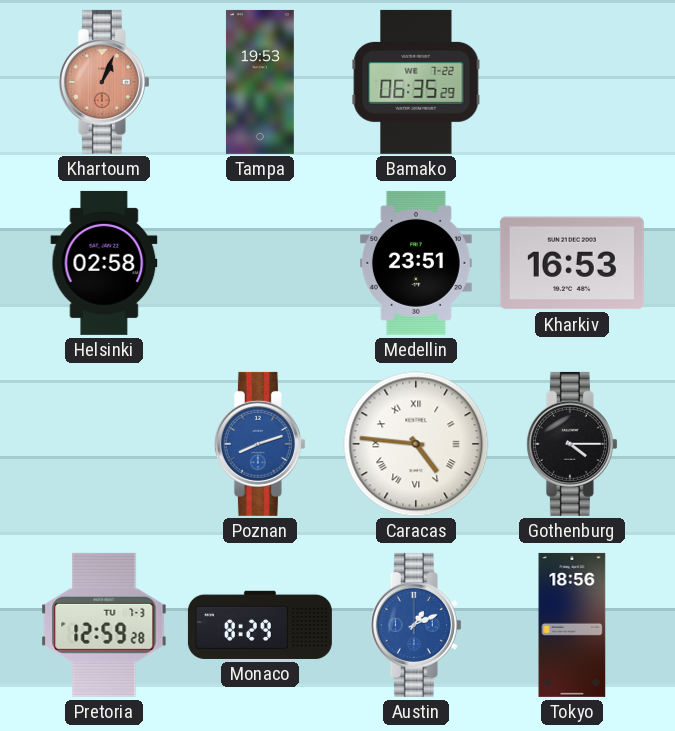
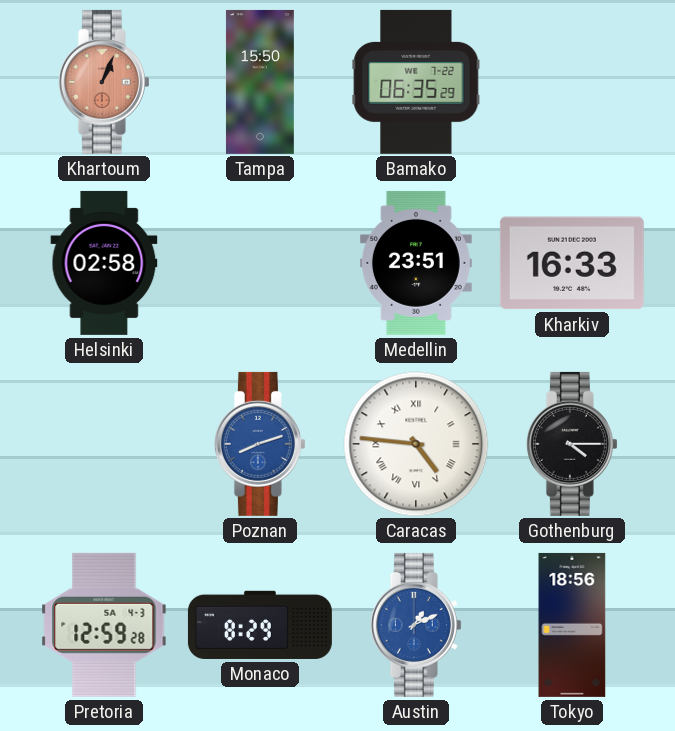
Tampa: 19:53 -> 15:50
Kharkiv: 16:53 -> 16:33
Pretoria date: TU 7-3 -> SA 4-3
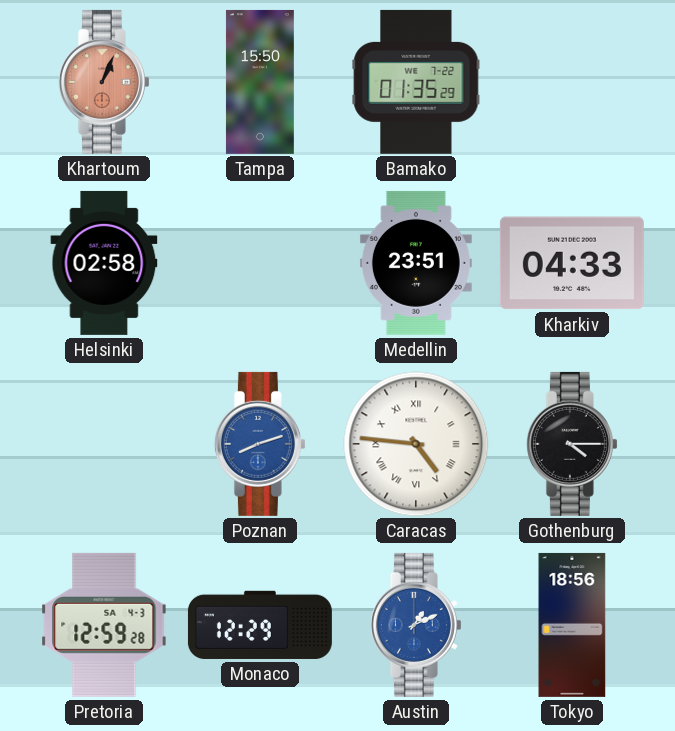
Bamako: 06:35 -> 01:35
Kharkiv: 16:33 -> 04:33
Monaco: 8:29 -> 12:29
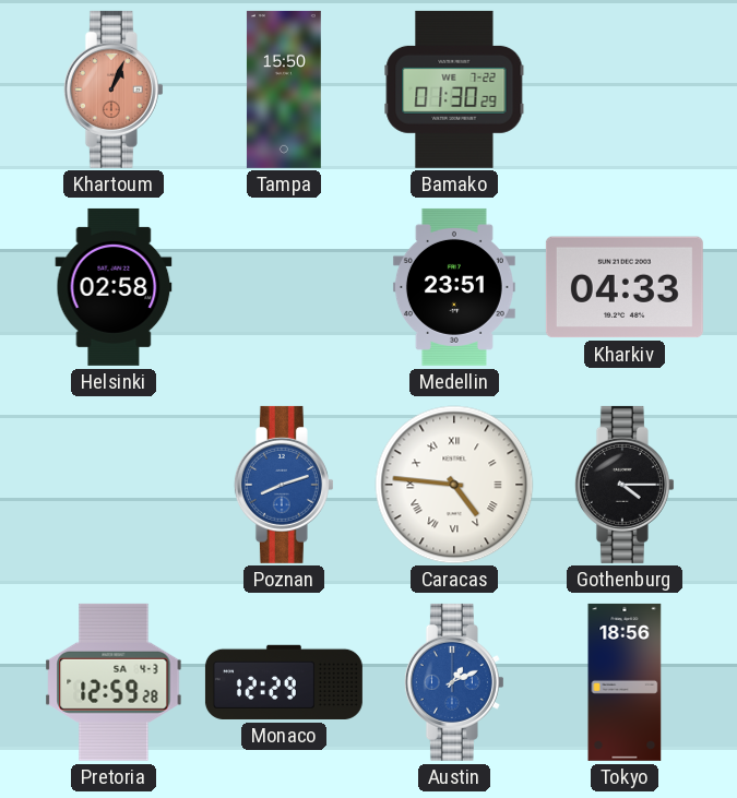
Bamako: 01:35 -> 01:30
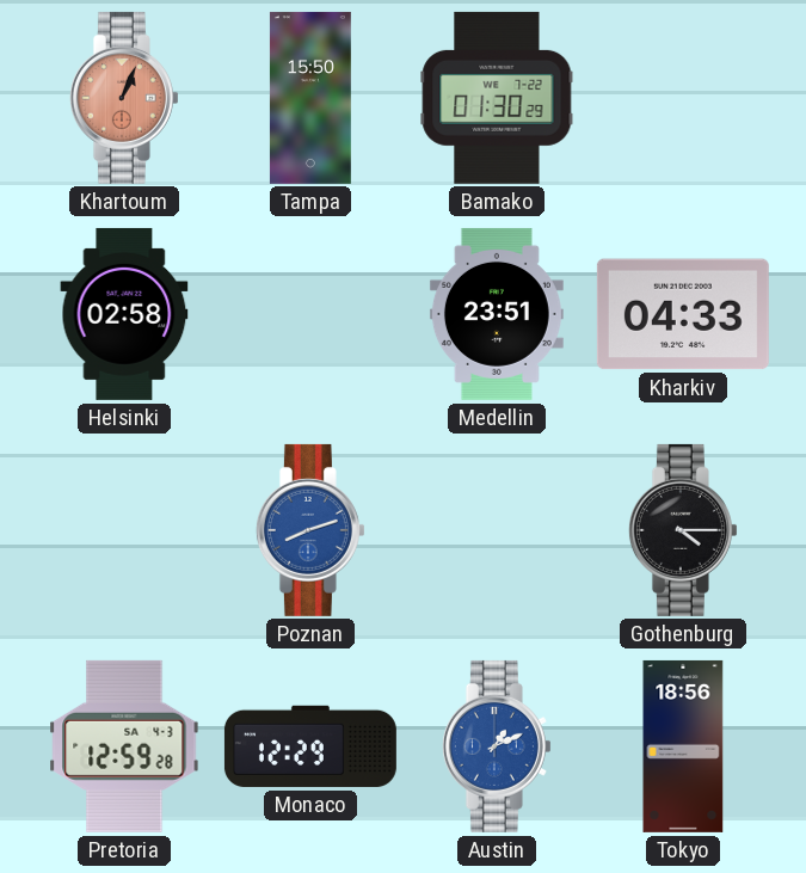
Caracas: 4:46 -> none
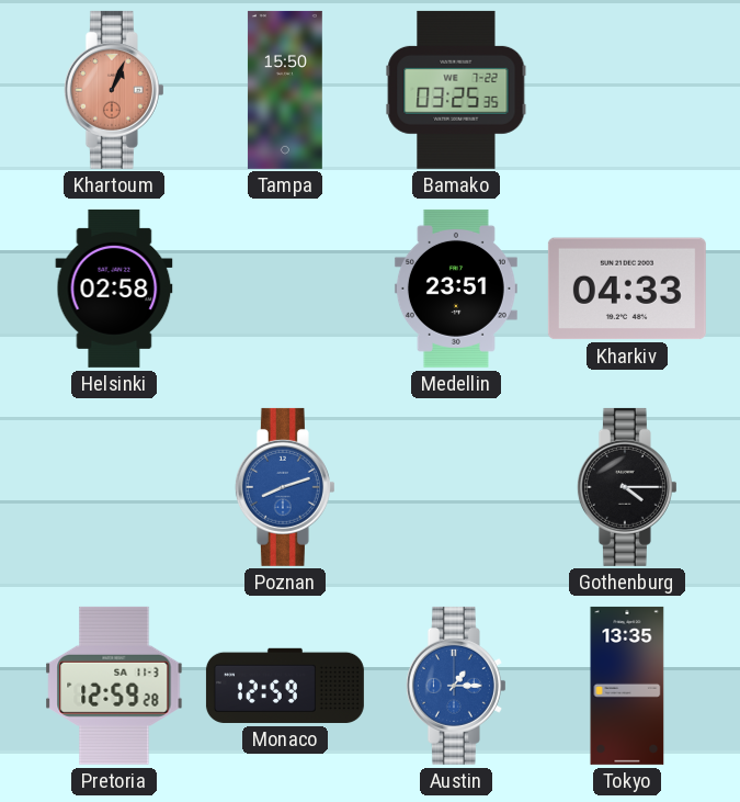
Bamako: 01:30 -> 03:25
Pretoria date: SA 4-3 -> SA 11-3
Monaco: 12:29 -> 12:59
Austin: 1:11 -> 1:15
Tokyo: 18:56 -> 13:35
